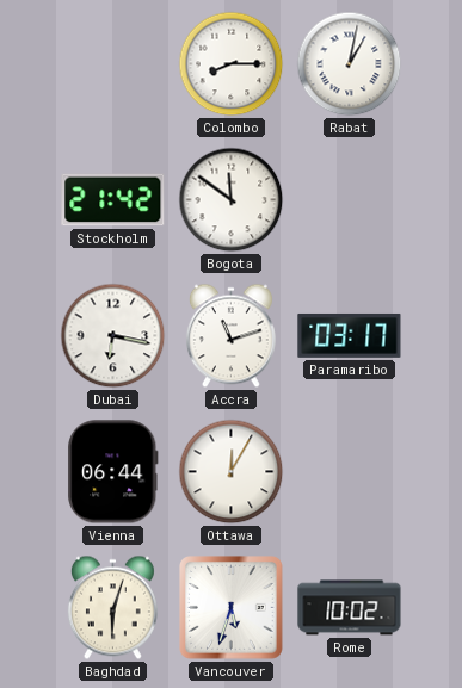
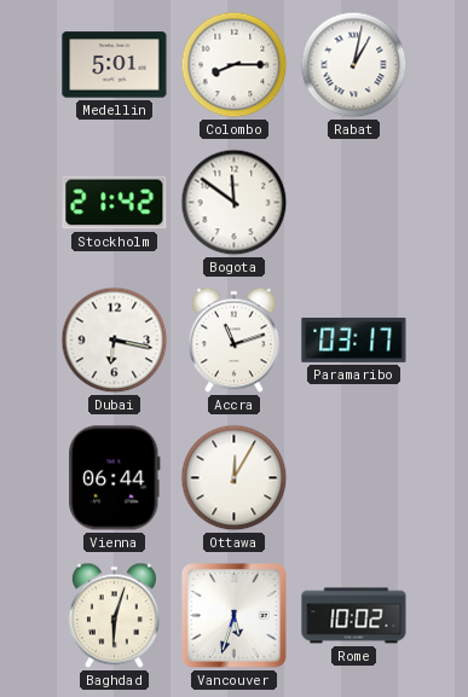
Medellin: none -> 5:01
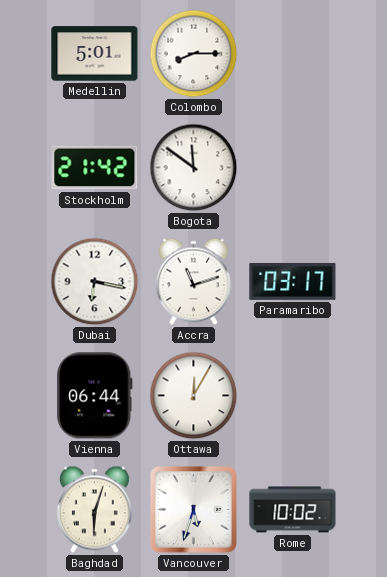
Rabat: 1:02 -> none
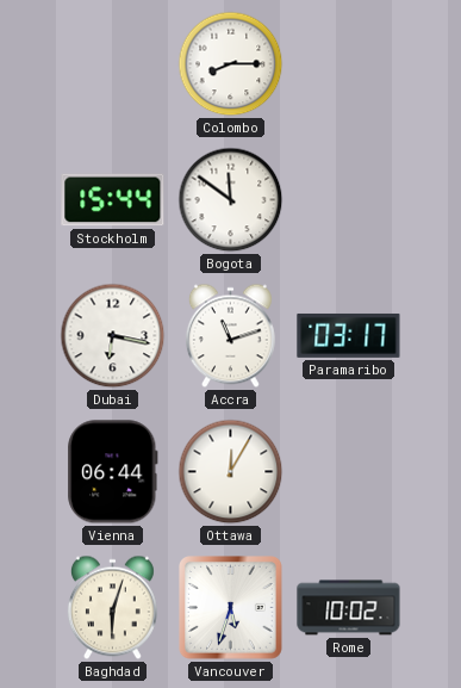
Medellin: 5:01 -> none
Stockholm: 21:42 -> 15:44
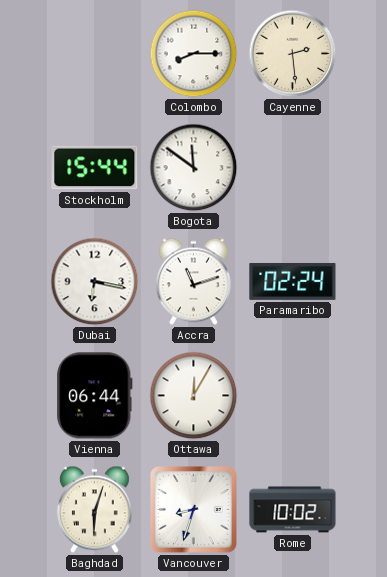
Cayenne: none -> 2:29
Paramaribo: 03:17 -> 02:24
Vancouver: 5:33 -> 8:33
